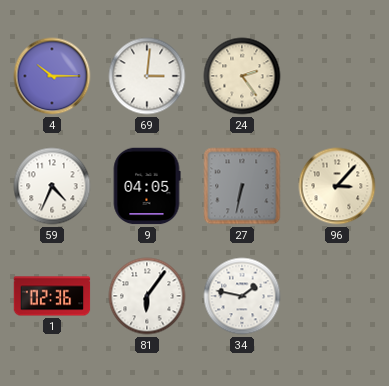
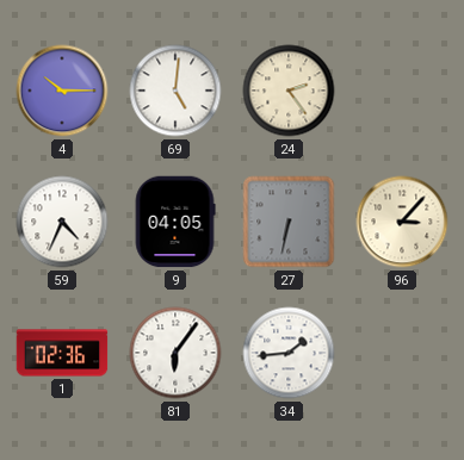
69: 3:01 -> 5:01
34: 1:47 -> 1:44
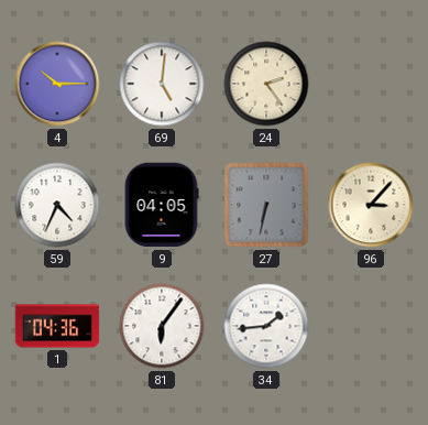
1: 02:36 -> 04:36
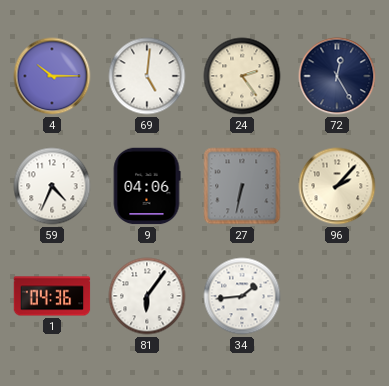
72: none -> 12:25
9: 04:05 -> 04:06
96: 3:07 -> 2:07
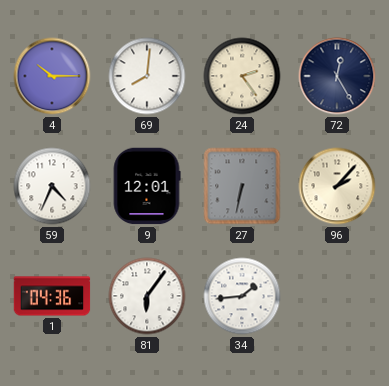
69: 5:01 -> 8:01
9: 04:06 -> 12:01
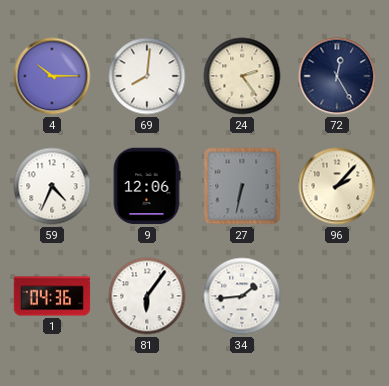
9: 12:01 -> 12:06
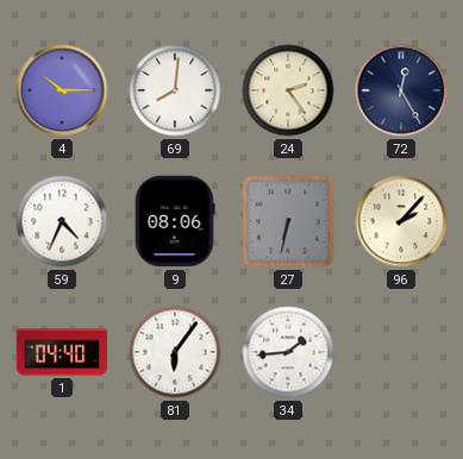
9: 12:06 -> 08:06
1: 04:36 -> 04:40
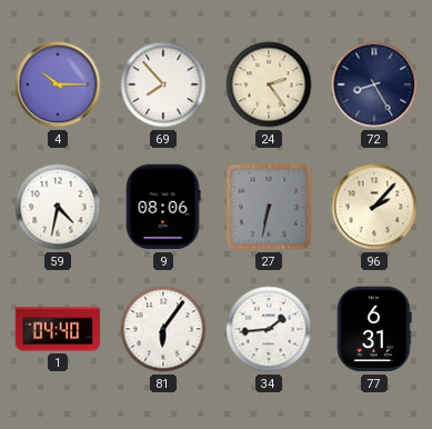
69: 8:01 -> 7:53
72: 12:25 -> 8:25
59: 4:34 -> 4:32
77: none -> 6:31
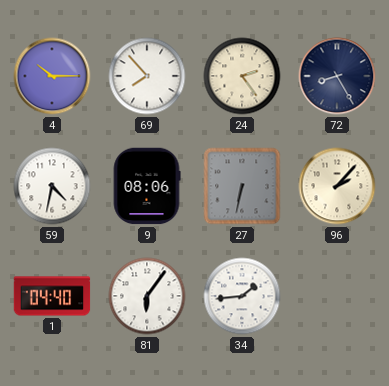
77: 6:31 -> none
